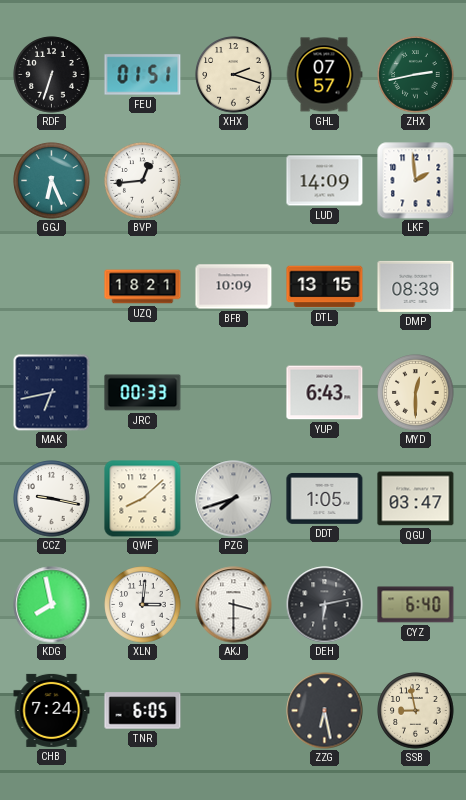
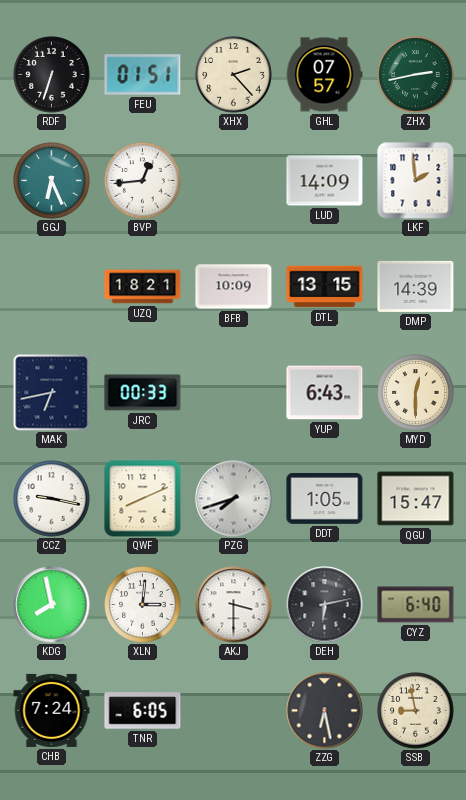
XHX: 2:18 -> 2:23
DMP: 08:39 -> 14:39
QWF: 8:08 -> 8:11
QGU: 03:47 -> 15:47
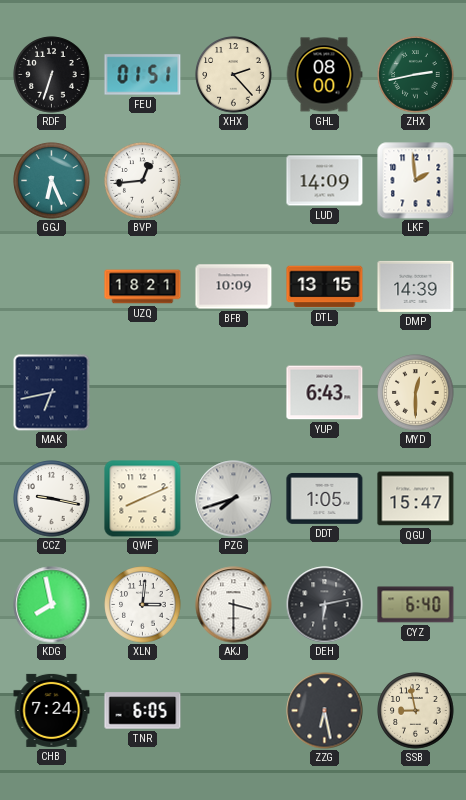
GHL: 07:57 -> 08:00
JRC: 00:33 -> none
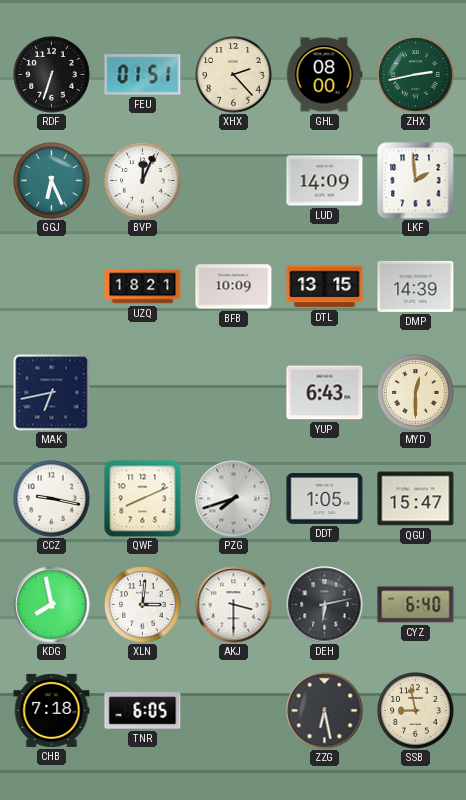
BVP: 12:44 -> 12:04
CHB: 7:24 -> 7:18
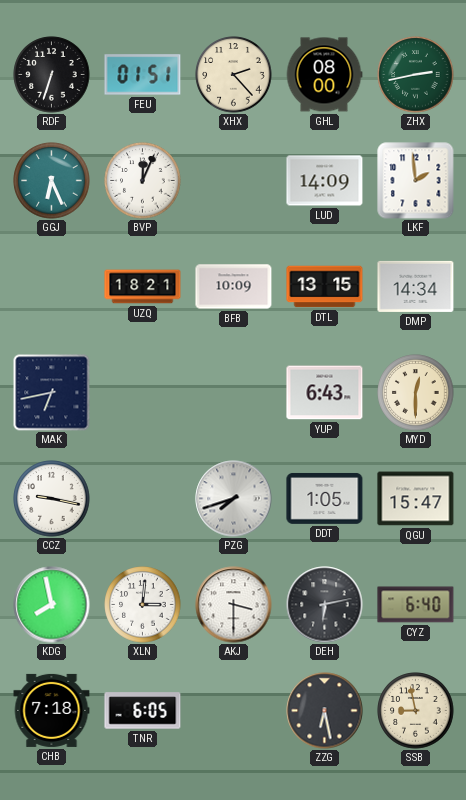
DMP: 14:39 -> 14:34
QWF: 8:11 -> none
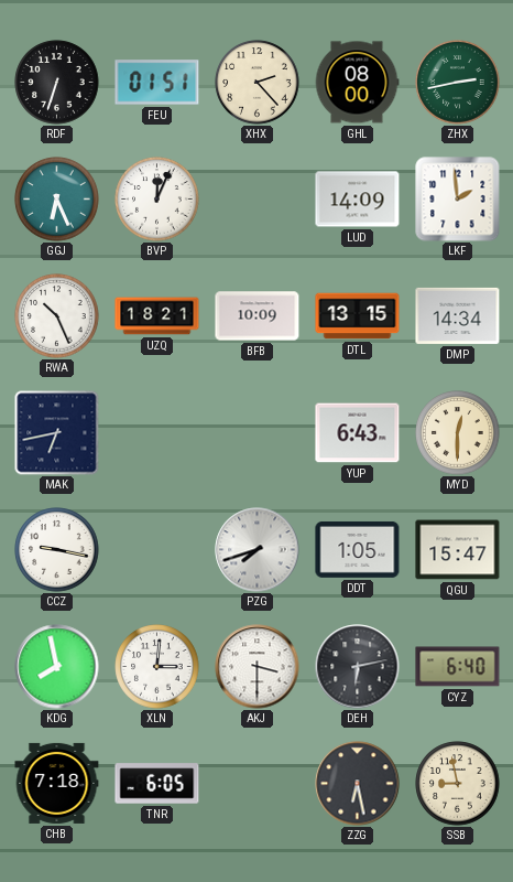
RWA: none -> 10:26
